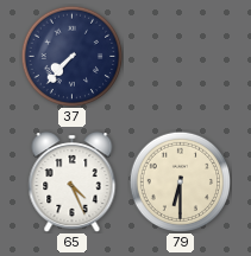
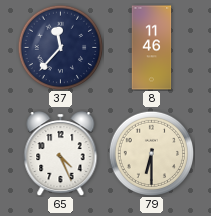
37: 7:37 -> 11:37
8: none -> 11:46
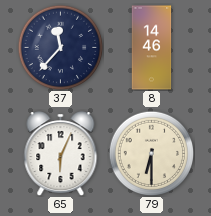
8: 11:46 -> 14:46
65: 4:26 -> 6:04
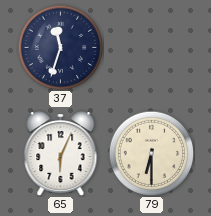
37: 11:37 -> 11:33
8: 14:46 -> none
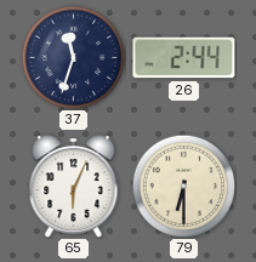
26: none -> 2:44
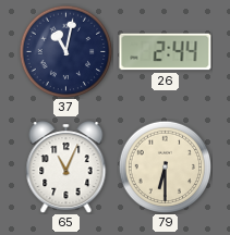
37: 11:33 -> 11:02
65: 6:04 -> 11:04
